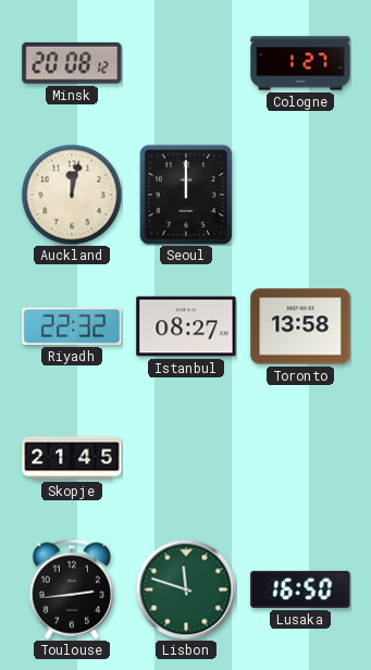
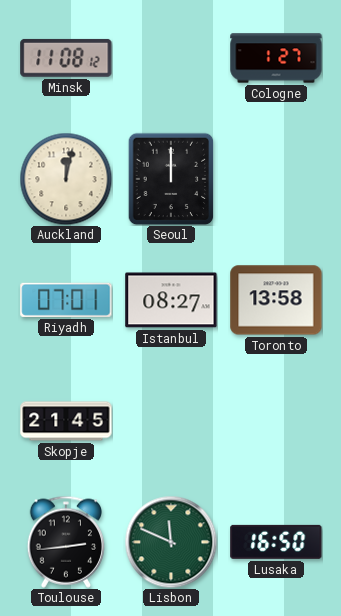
Minsk: 20:08 -> 11:08
Riyadh: 22:32 -> 07:01
Lisbon: 11:48 -> 11:49
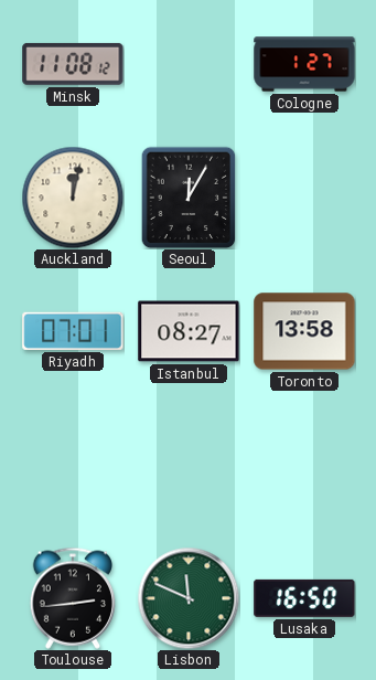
Seoul: 12:00 -> 12:05
Skopje: 21:45 -> none
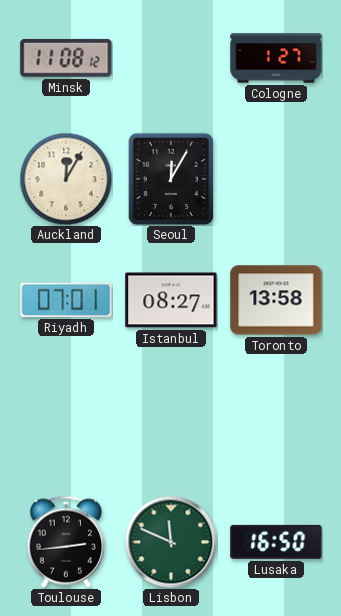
Auckland: 12:02 -> 12:05
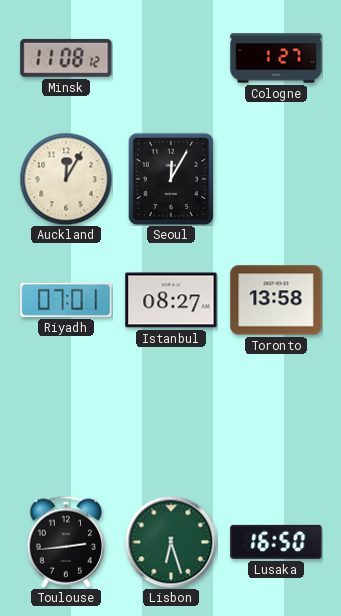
Lisbon: 11:49 -> 6:27
